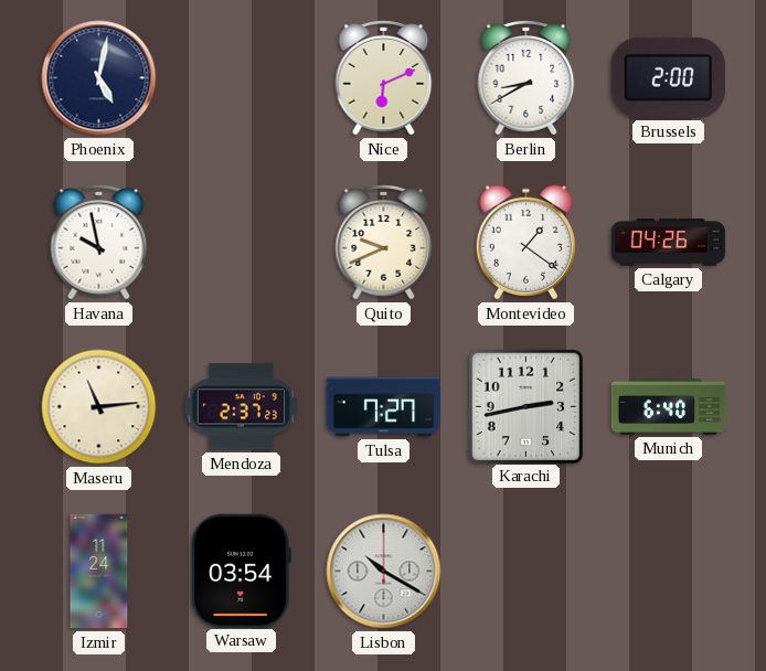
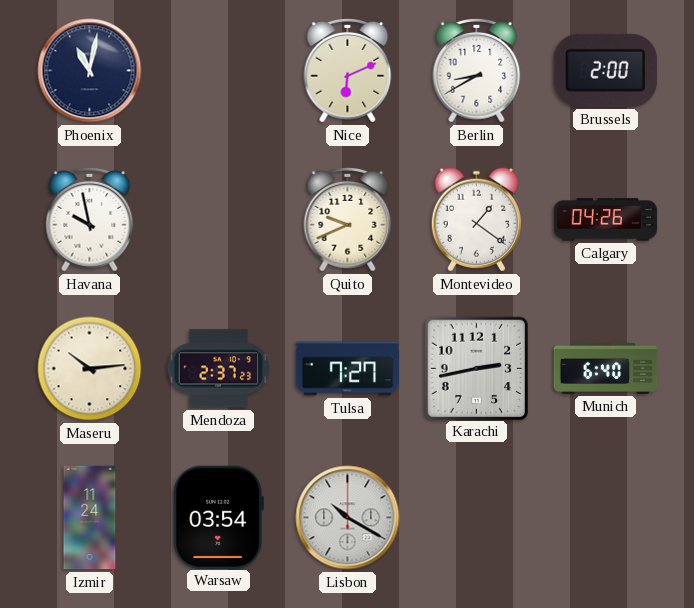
Phoenix: 5:02 -> 11:02
Maseru: 11:14 -> 10:14
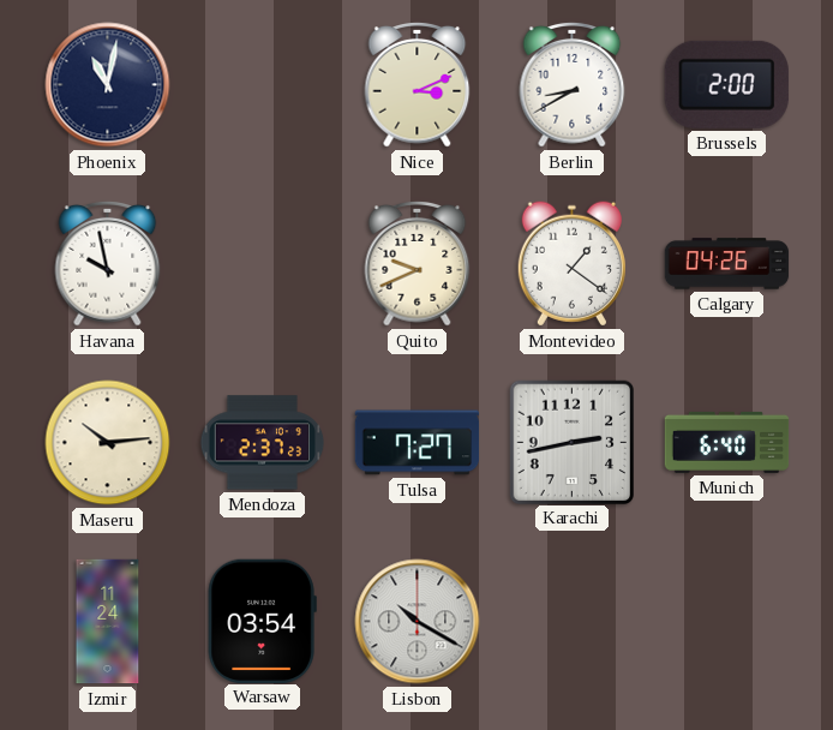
Nice: 6:11 -> 3:11
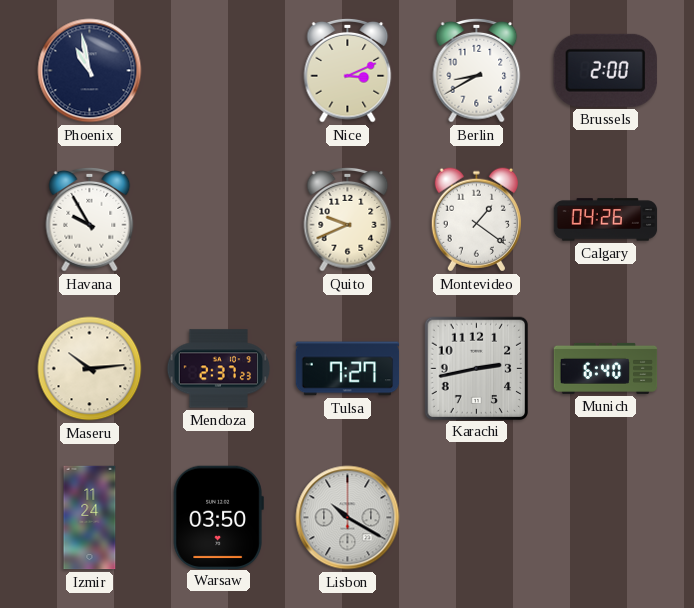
Phoenix: 11:02 -> 10:58
Havana: 9:58 -> 9:55
Warsaw: 03:54 -> 03:50
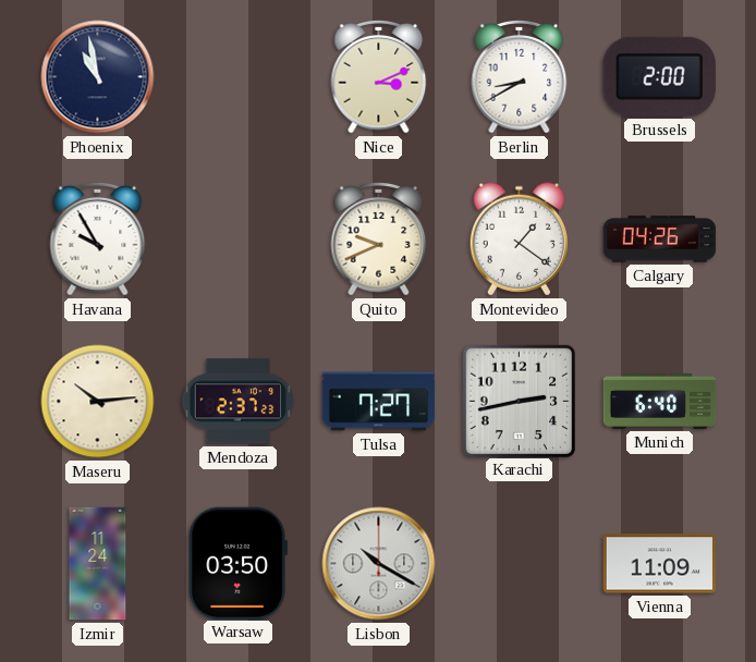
Vienna: none -> 11:09
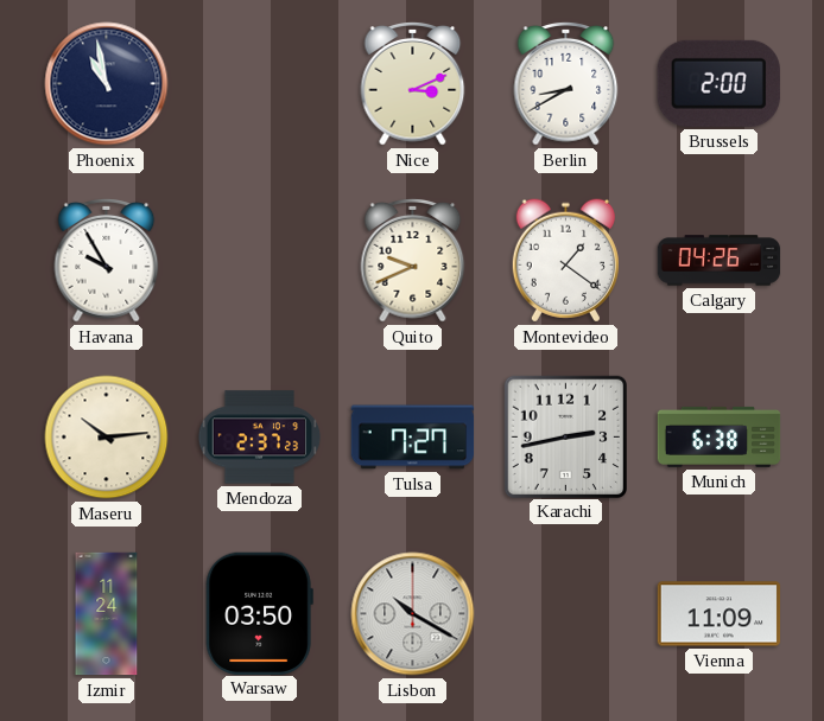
Munich: 6:40 -> 6:38
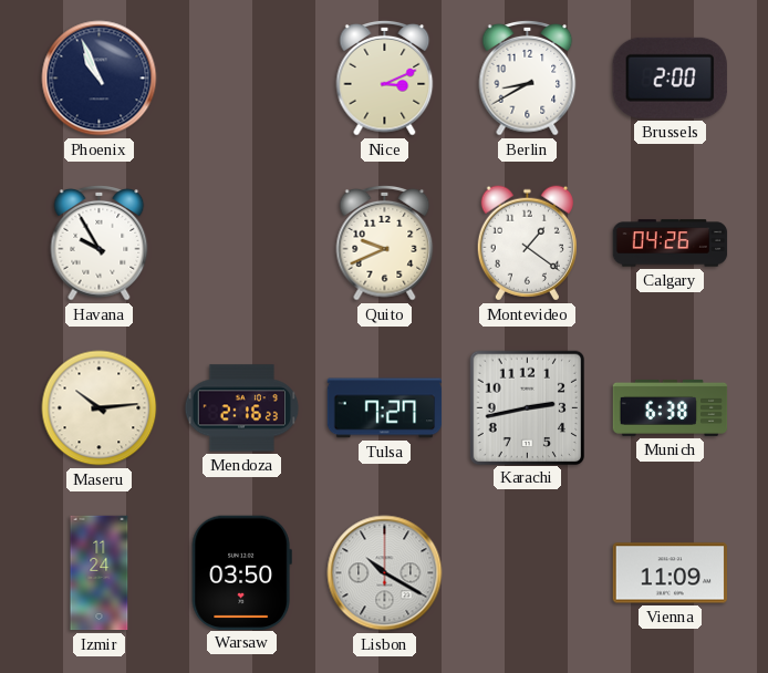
Phoenix: 10:58 -> 10:56
Mendoza: 2:37 -> 2:16
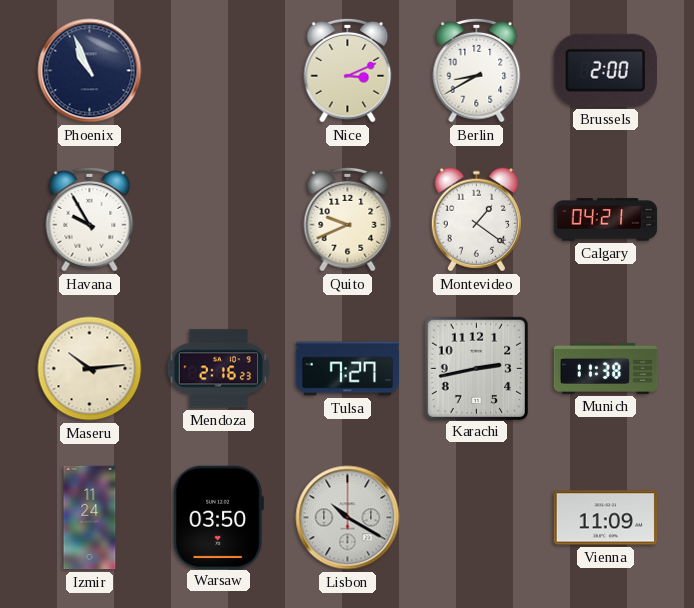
Calgary: 04:26 -> 04:21
Munich: 6:38 -> 11:38
